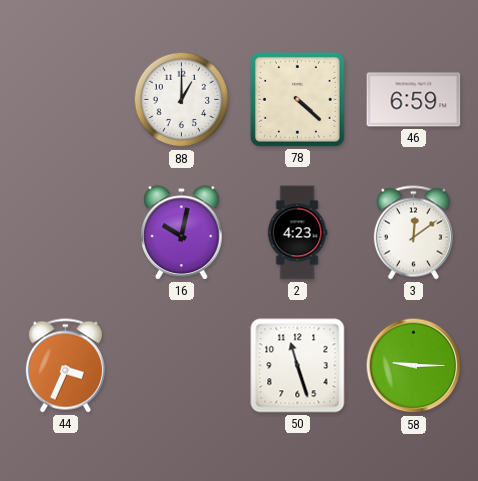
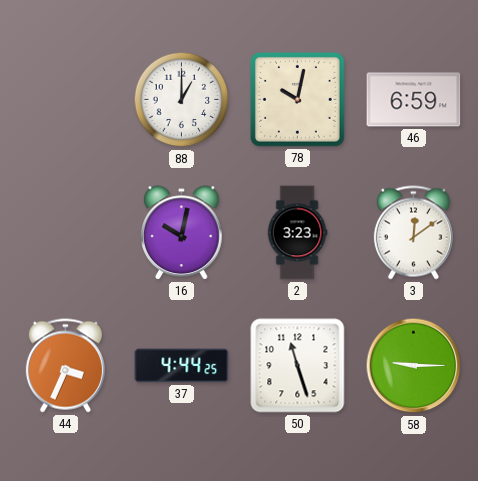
78: 4:22 -> 10:02
2: 4:23 -> 3:23
37: none -> 4:44
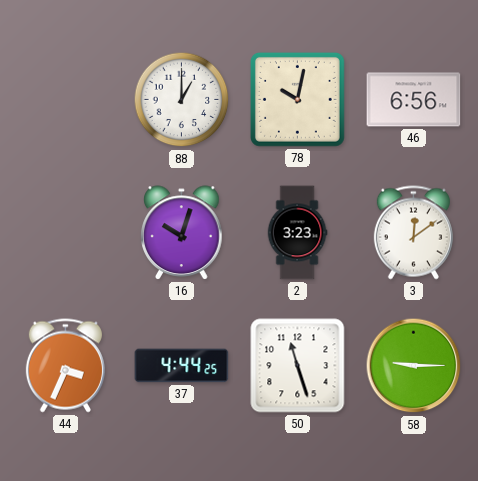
46: 6:59 -> 6:56
16: 10:02 -> 10:03
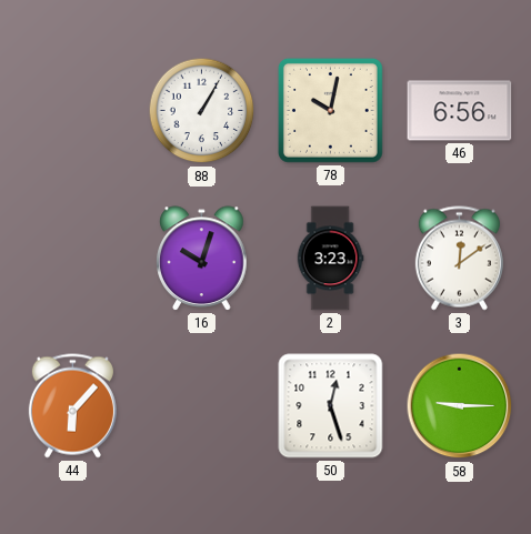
88: 1:00 -> 1:05
44: 3:34 -> 6:07
37: 4:44 -> none
50: 11:27 -> 12:27
